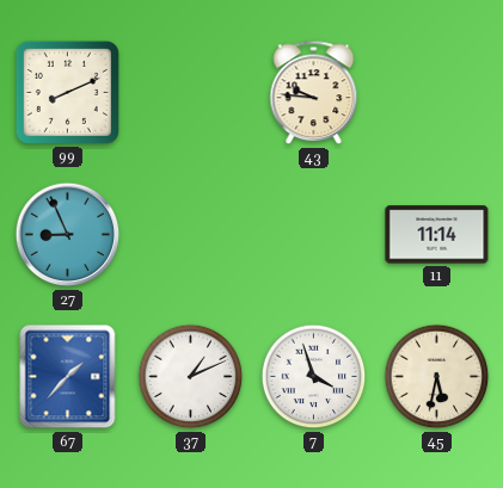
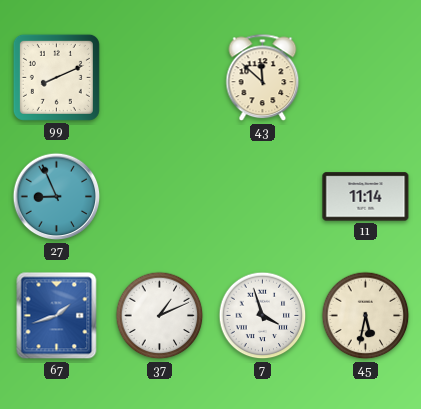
43: 9:46 -> 11:52
67: 1:37 -> 1:42
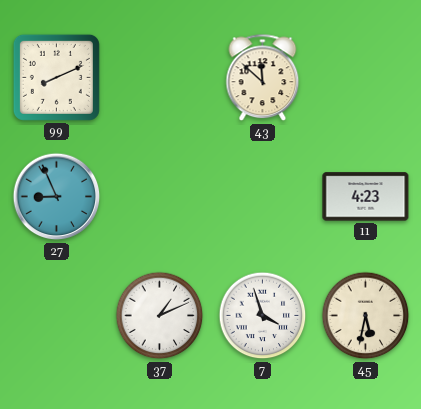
11: 11:14 -> 4:23
67: 1:42 -> none
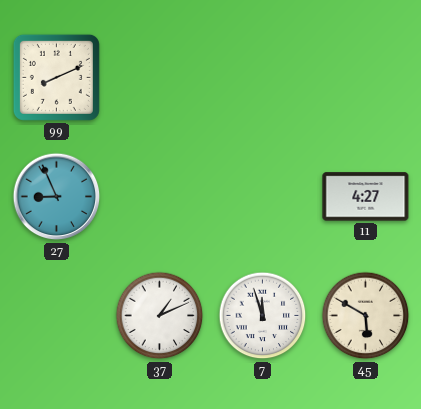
43: 11:52 -> none
11: 4:23 -> 4:27
7: 3:57 -> 11:57
45: 5:32 -> 5:50
